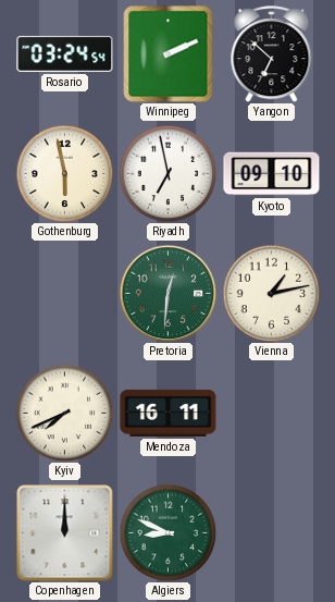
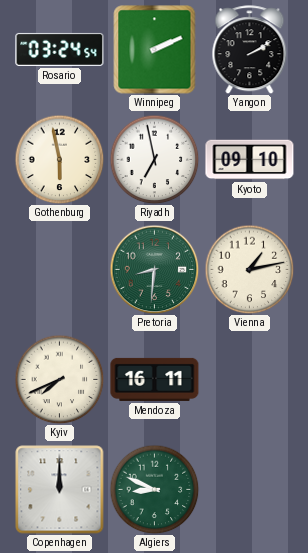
Yangon: 6:52 -> 2:10
Pretoria: 12:31 -> 8:31
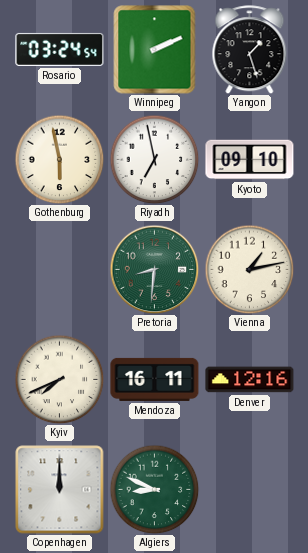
Yangon: 2:10 -> 1:27
Denver: none -> 12:16
